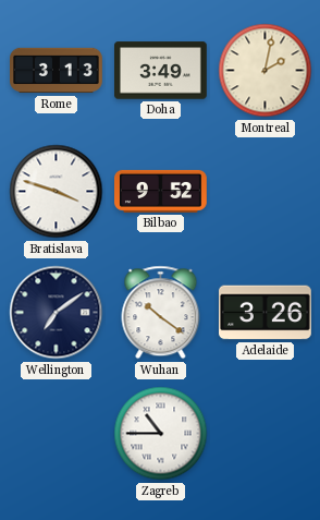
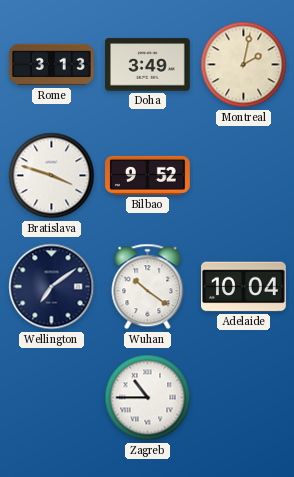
Adelaide: 3:26 -> 10:04
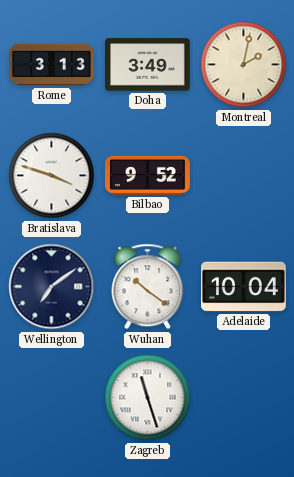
Zagreb: 10:45 -> 11:27
